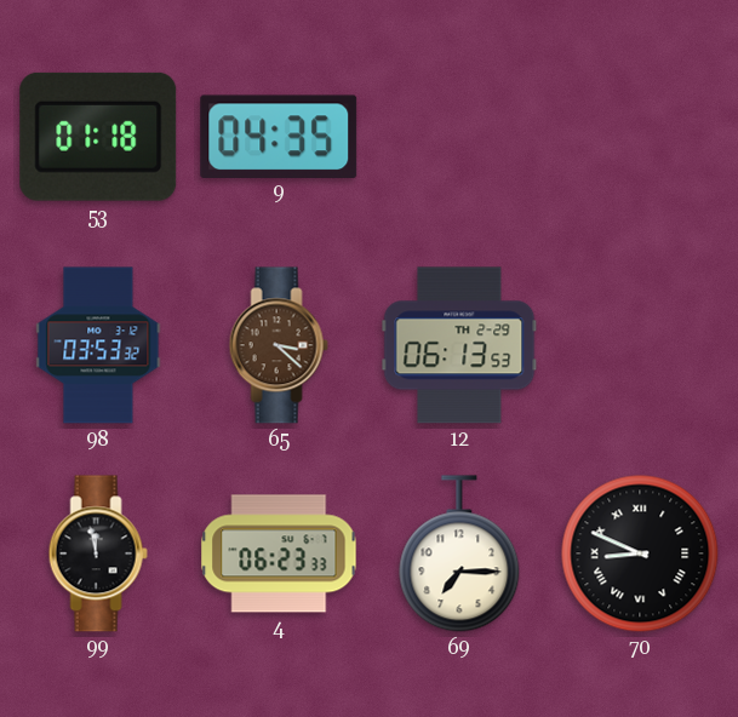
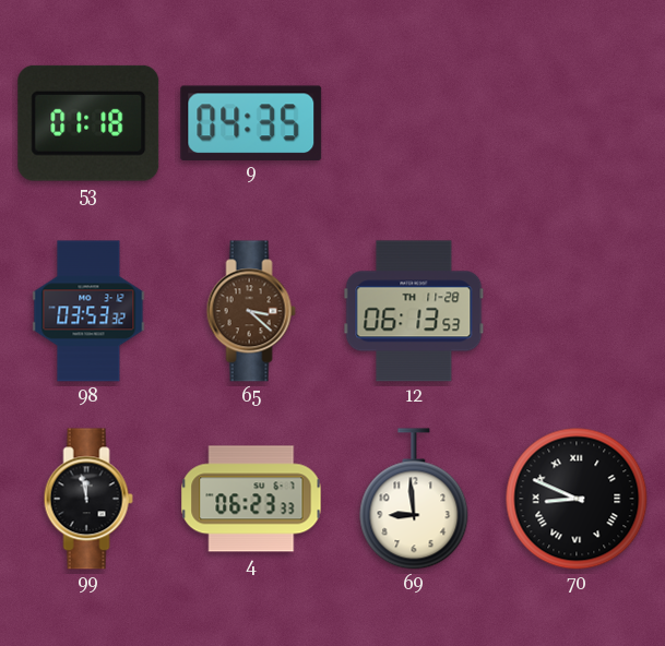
12 date: TH 2-29 -> TH 11-28
69: 7:15 -> 8:59
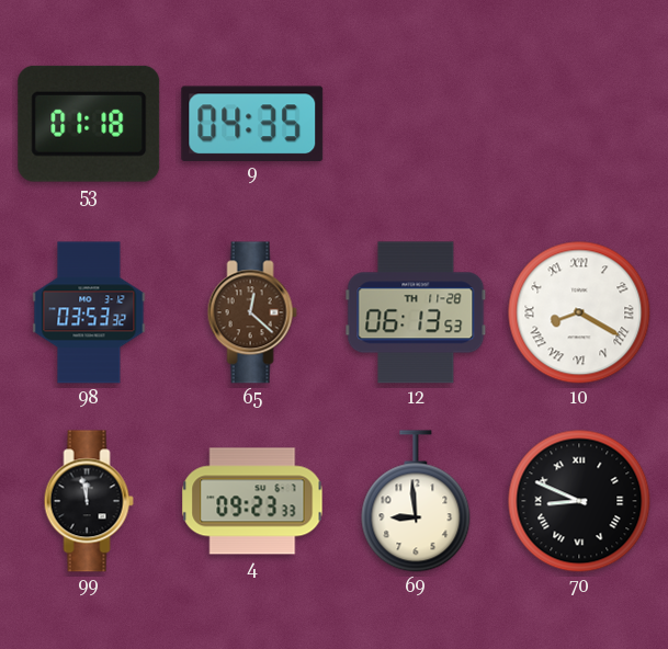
65: 3:22 -> 12:22
10: none -> 8:20
4: 06:23 -> 09:23
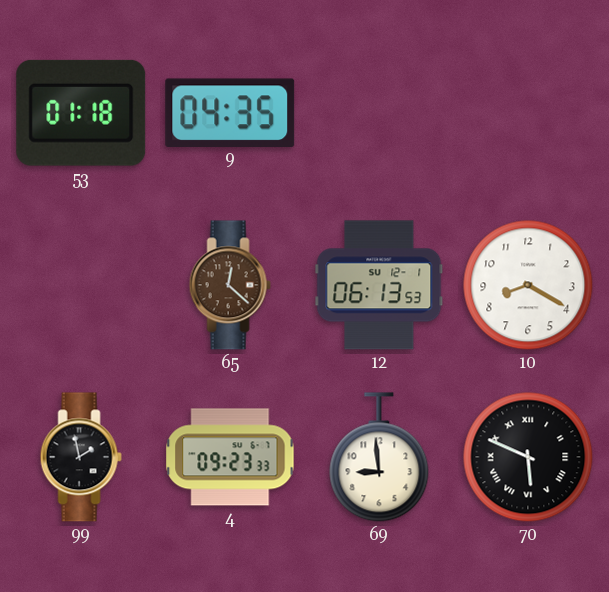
98: 03:53 -> none
12 date: TH 11-28 -> SU 12-1
10 numerals: Roman -> Arabic
99: 11:58 -> 1:58
70: 8:49 -> 5:49
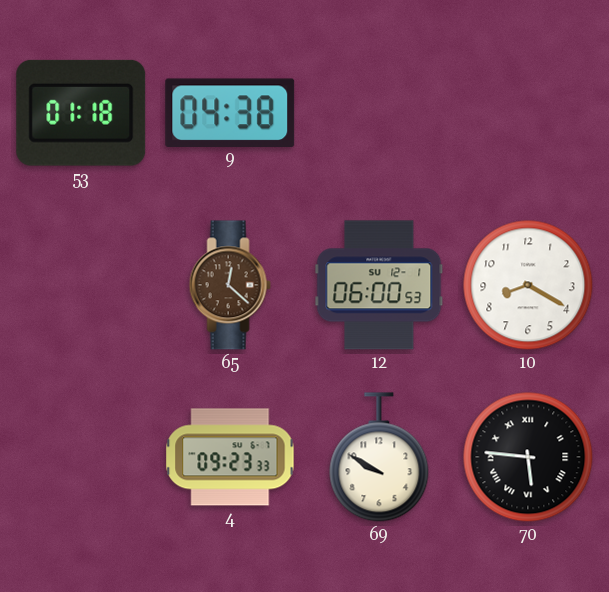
9: 04:35 -> 04:38
12: 06:13 -> 06:00
99: 1:58 -> none
69: 8:59 -> 9:50
70: 5:49 -> 5:46
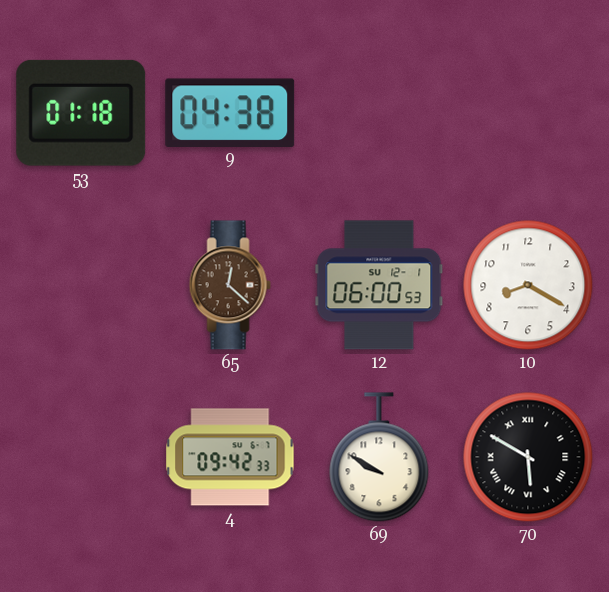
4: 09:23 -> 09:42
70: 5:46 -> 5:50
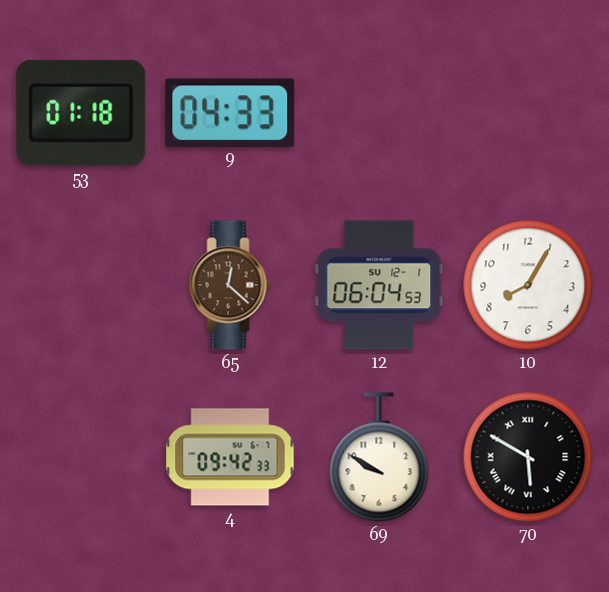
9: 04:38 -> 04:33
12: 06:00 -> 06:04
10: 8:20 -> 8:05
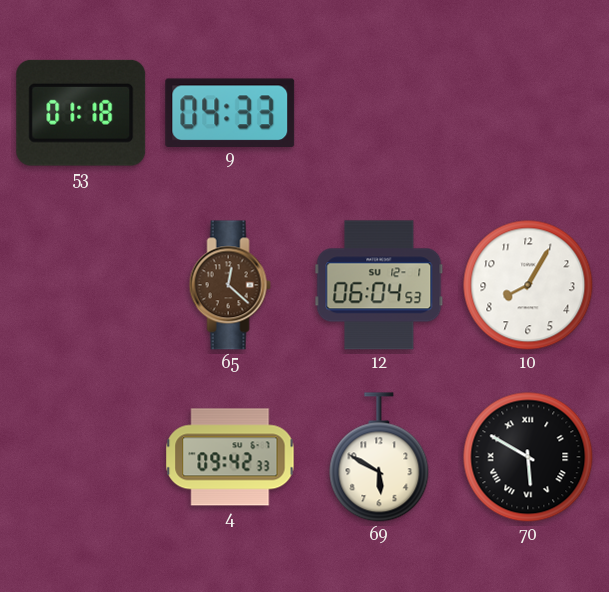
69: 9:50 -> 5:50
